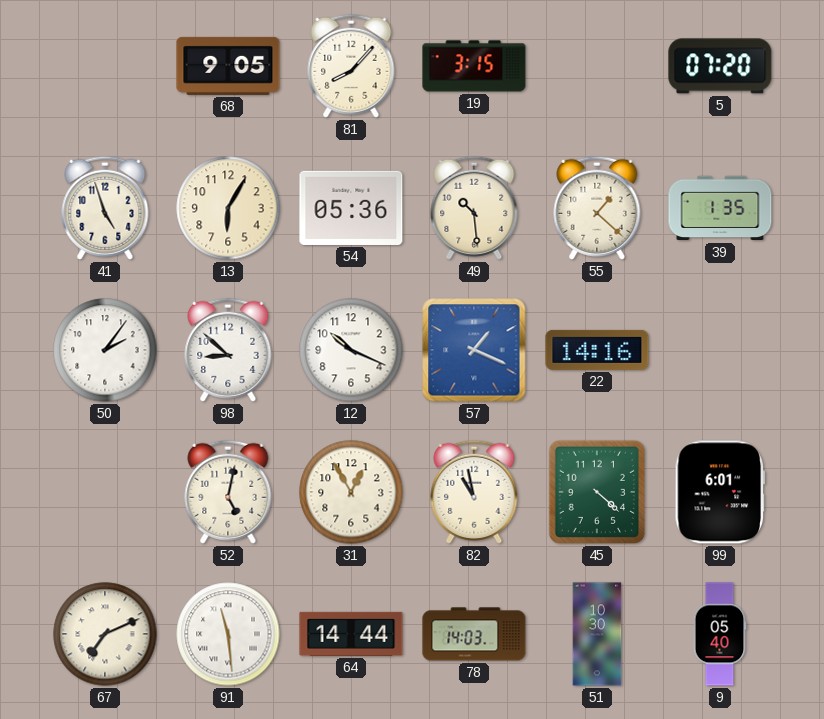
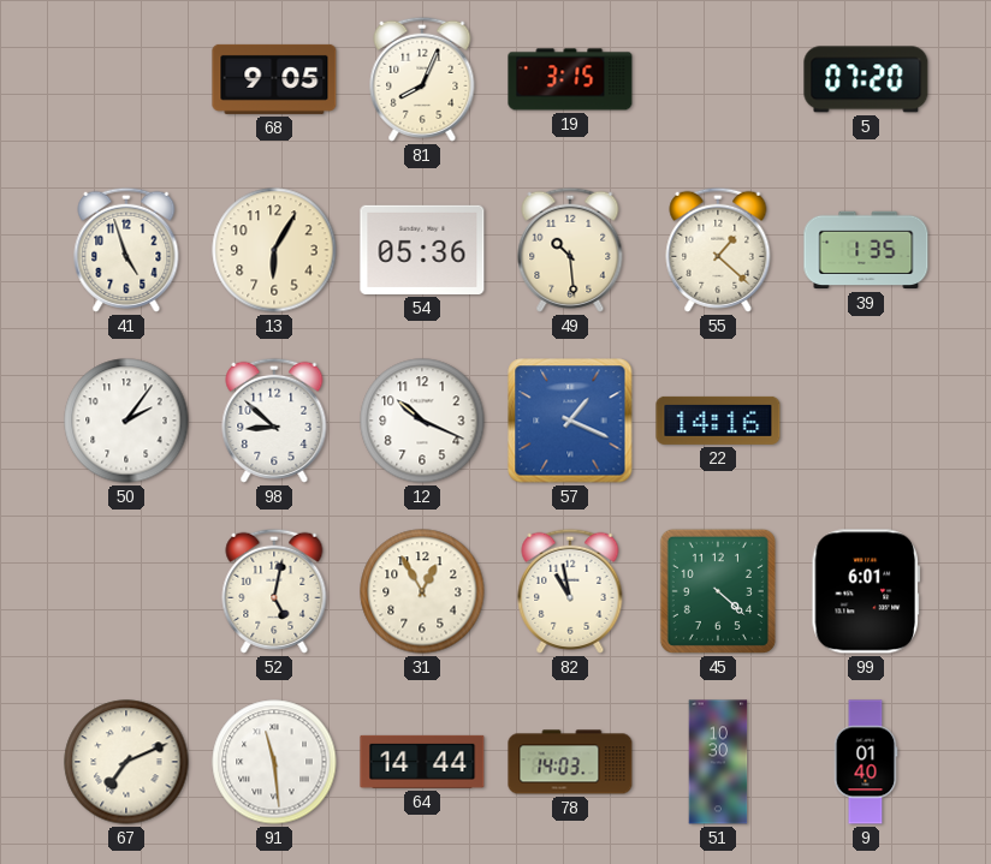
81: 8:07 -> 8:04
9: 05:40 -> 01:40
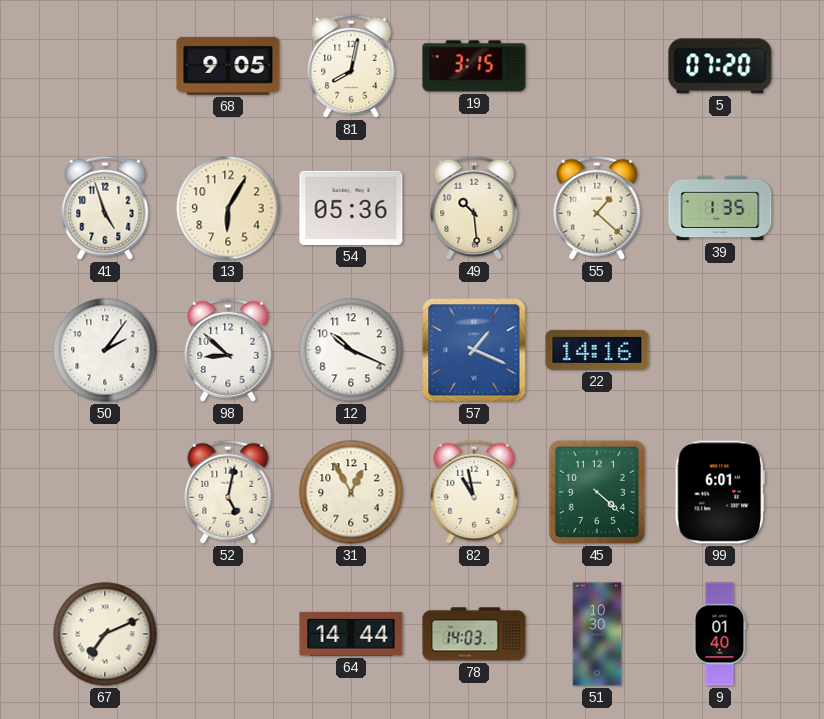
81: 8:04 -> 8:02
91: 11:29 -> none
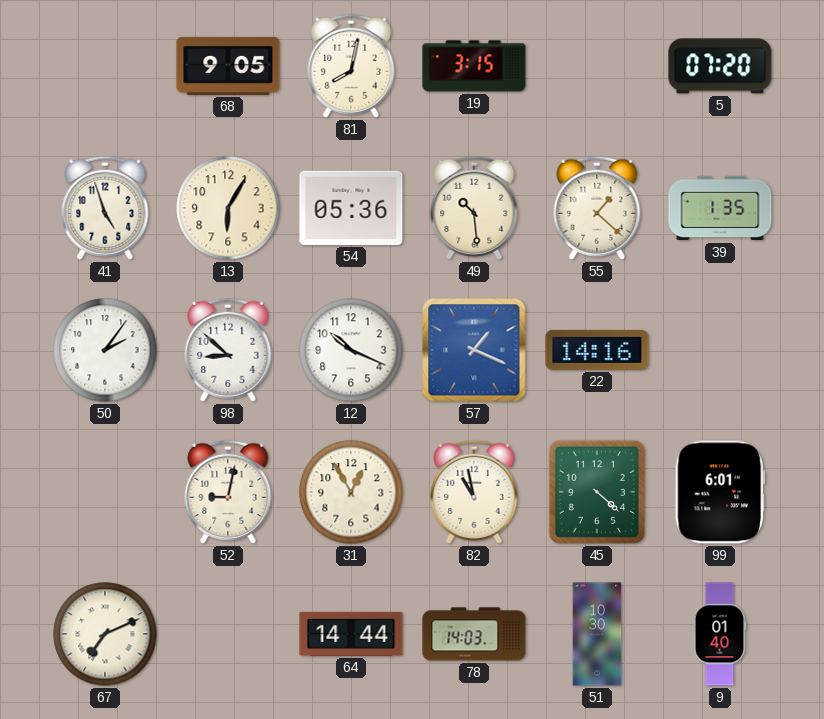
52: 5:02 -> 9:02
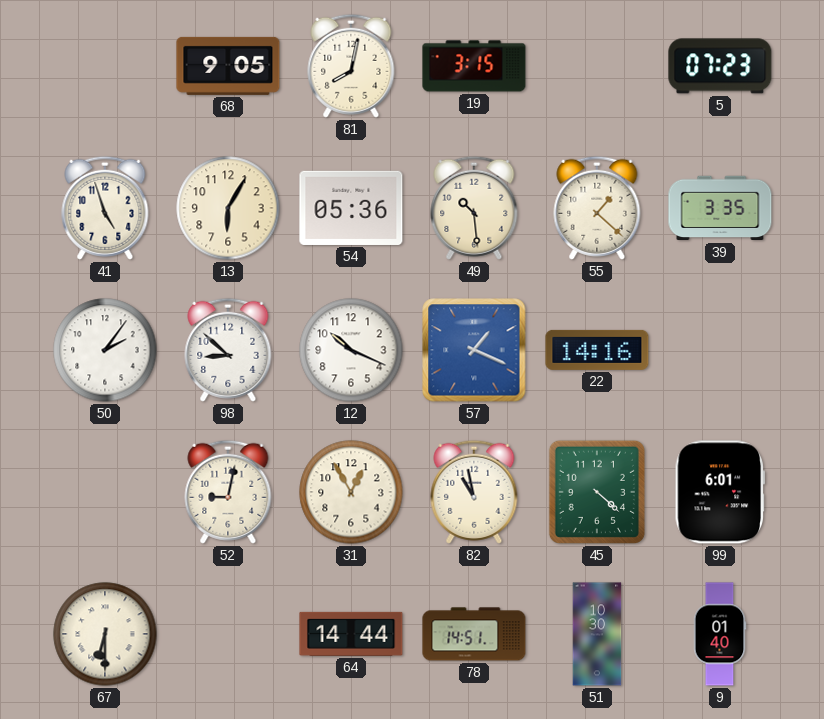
5: 07:20 -> 07:23
39: 1:35 -> 3:35
67: 7:11 -> 6:30
78: 14:03 -> 14:51
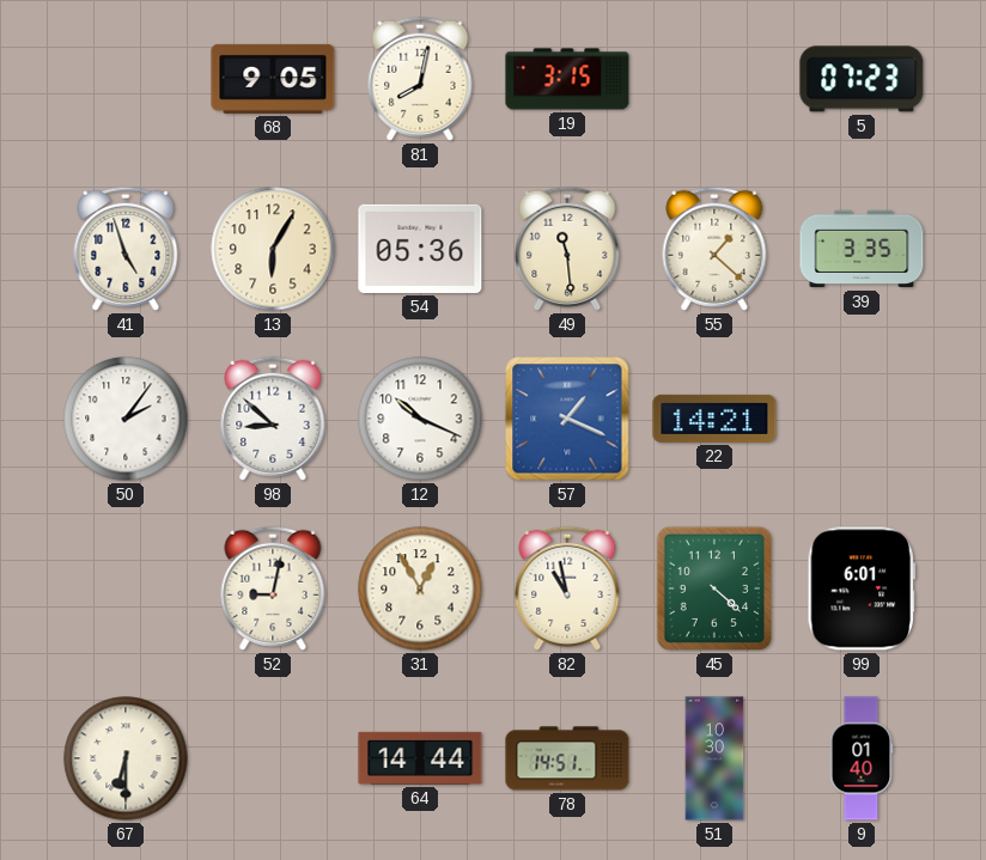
49: 10:29 -> 11:29
22: 14:16 -> 14:21
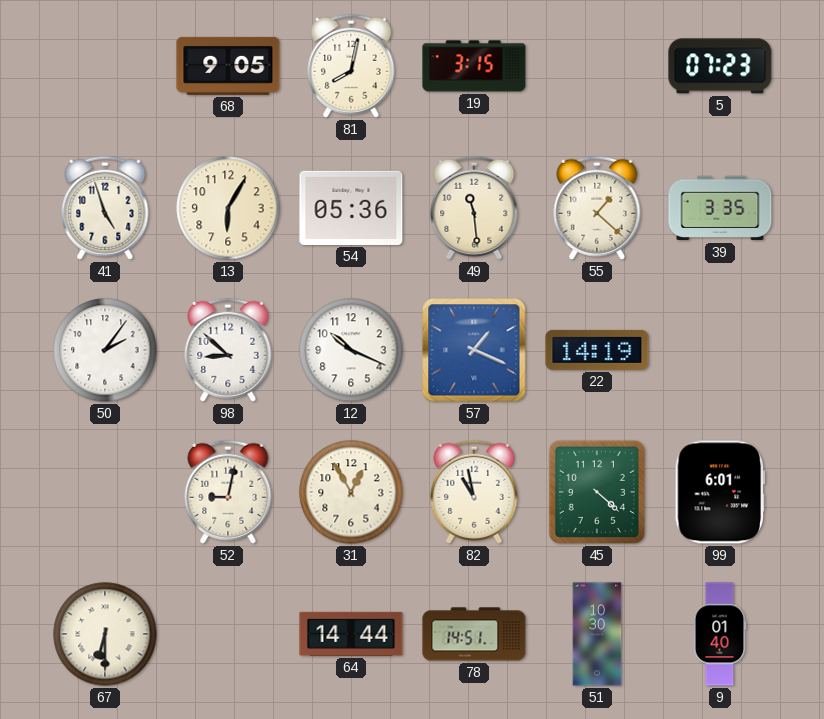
22: 14:21 -> 14:19
